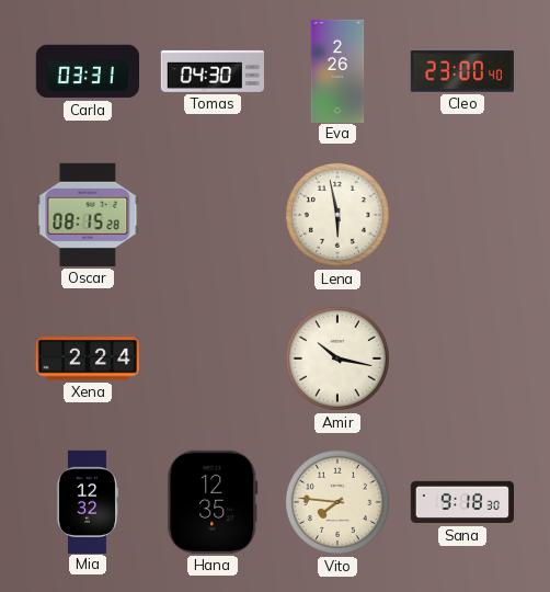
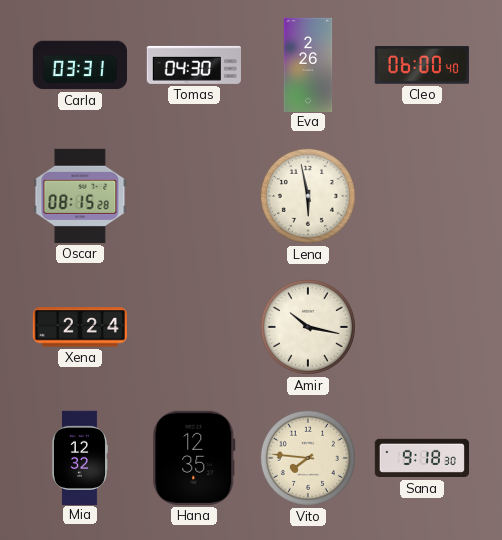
Cleo: 23:00 -> 06:00
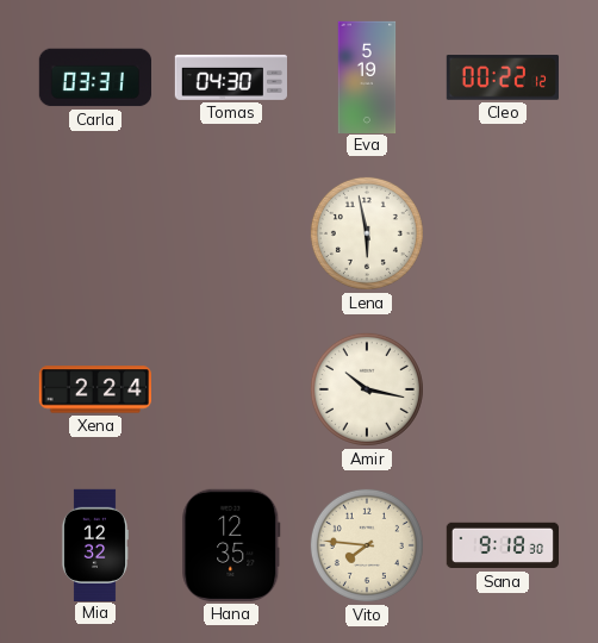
Eva: 2:26 -> 5:19
Cleo: 06:00 -> 00:22
Oscar: 08:15 -> none
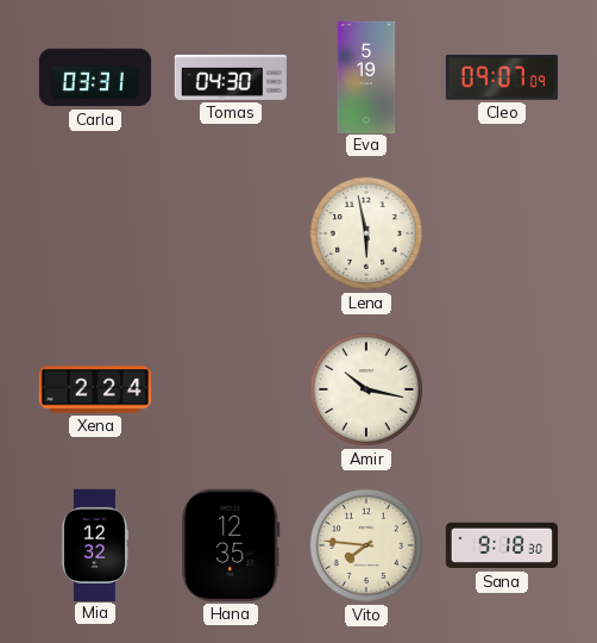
Cleo: 00:22 -> 09:07
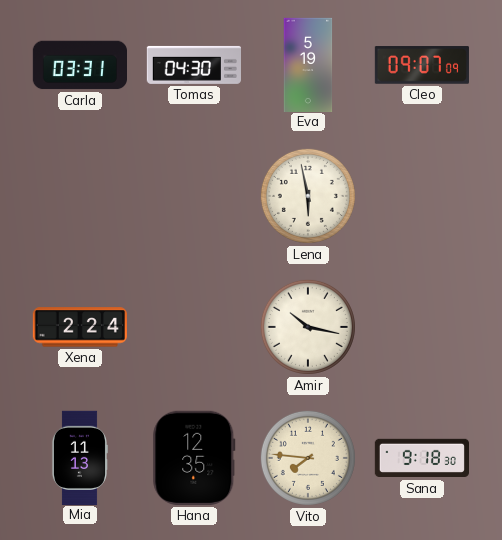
Mia: 12:32 -> 11:13
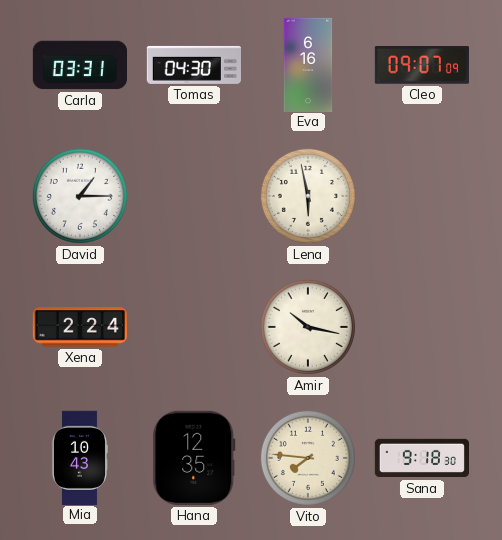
Eva: 5:19 -> 6:16
David: none -> 1:15
Mia: 11:13 -> 10:43
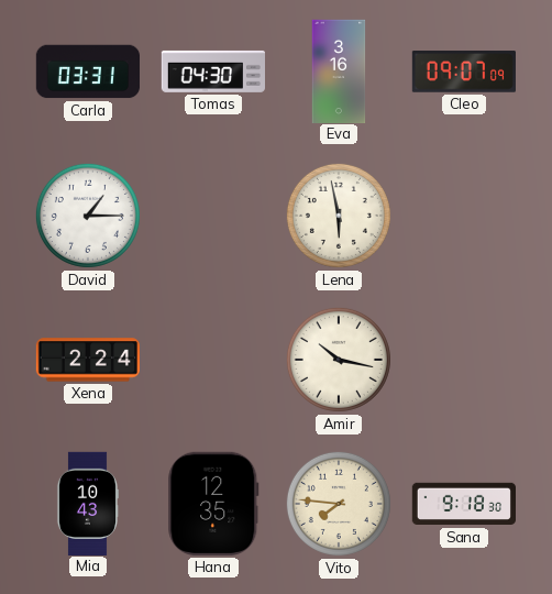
Eva: 6:16 -> 3:16
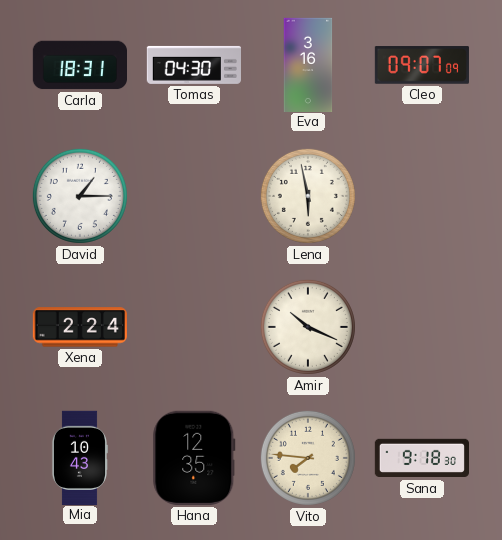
Carla: 03:31 -> 18:31
Amir: 10:17 -> 10:19
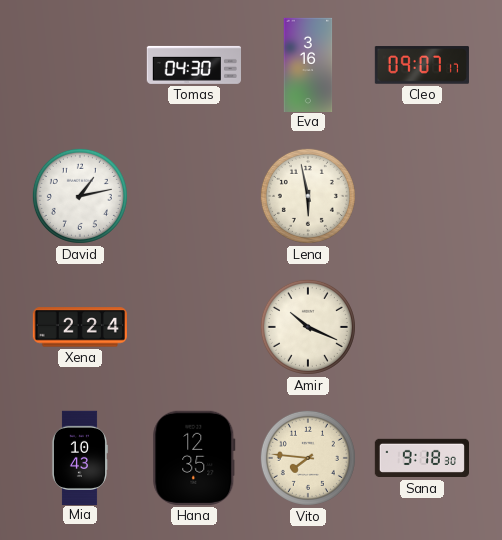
Carla: 18:31 -> none
Cleo: 09:07:09 -> 09:07:17
David: 1:15 -> 1:13
